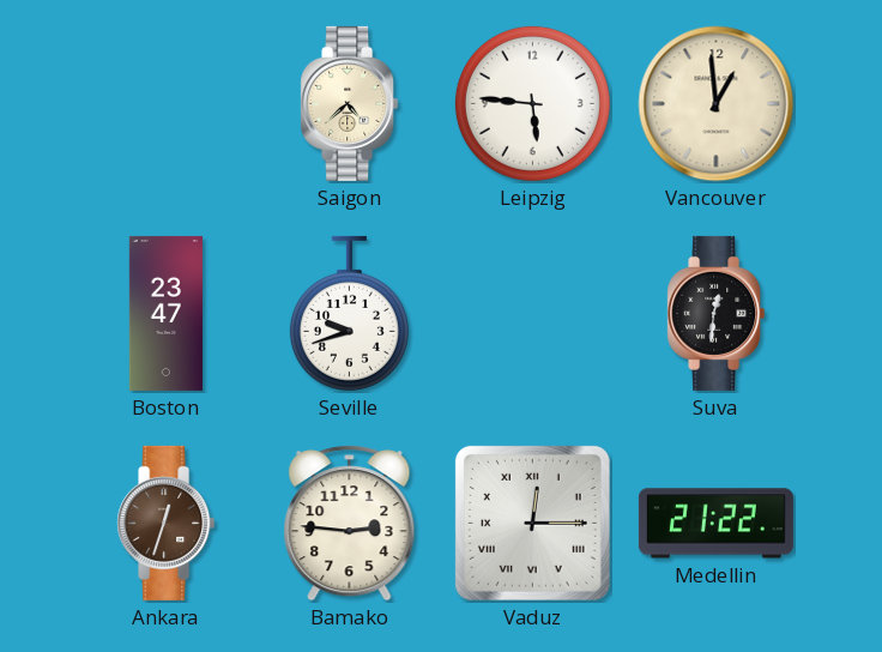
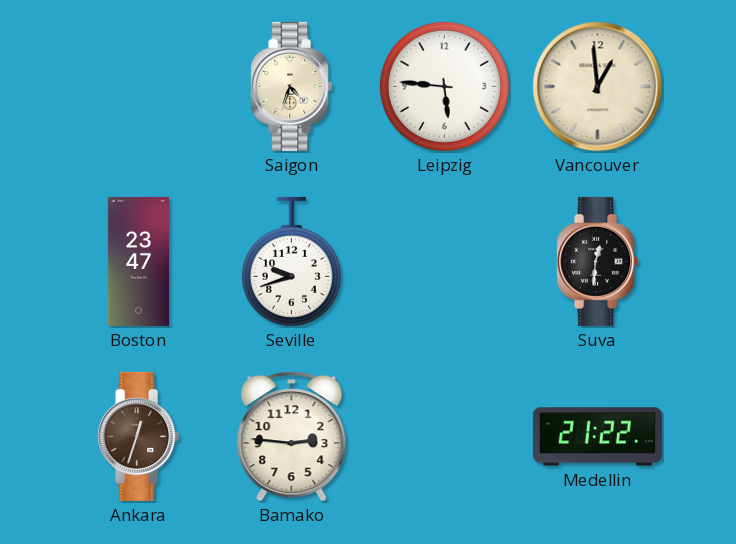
Saigon: 4:38 -> 4:33
Vaduz: 12:15 -> none
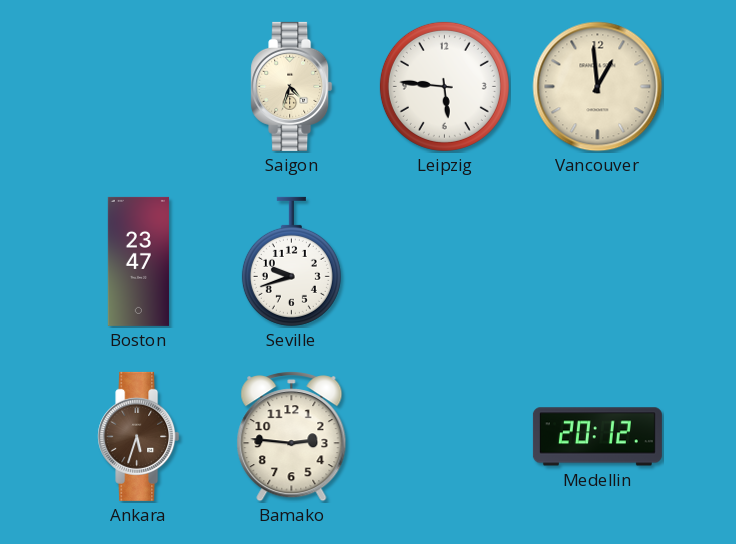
Suva: 12:31 -> none
Ankara: 12:33 -> 5:33
Medellin: 21:22 -> 20:12
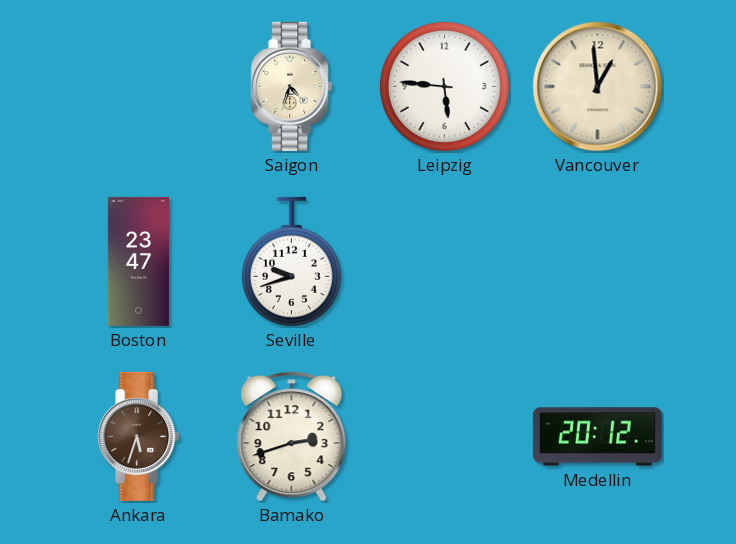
Bamako: 2:46 -> 2:42
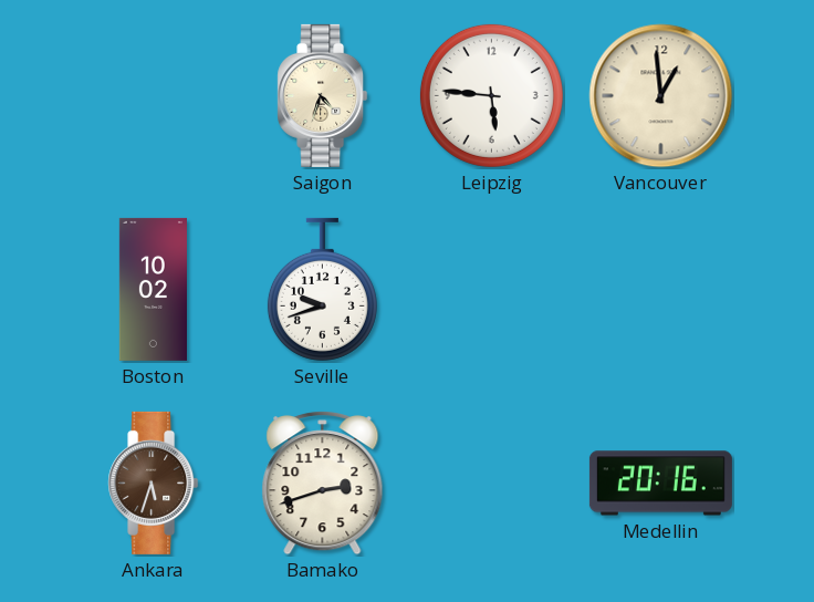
Boston: 23:47 -> 10:02
Medellin: 20:12 -> 20:16
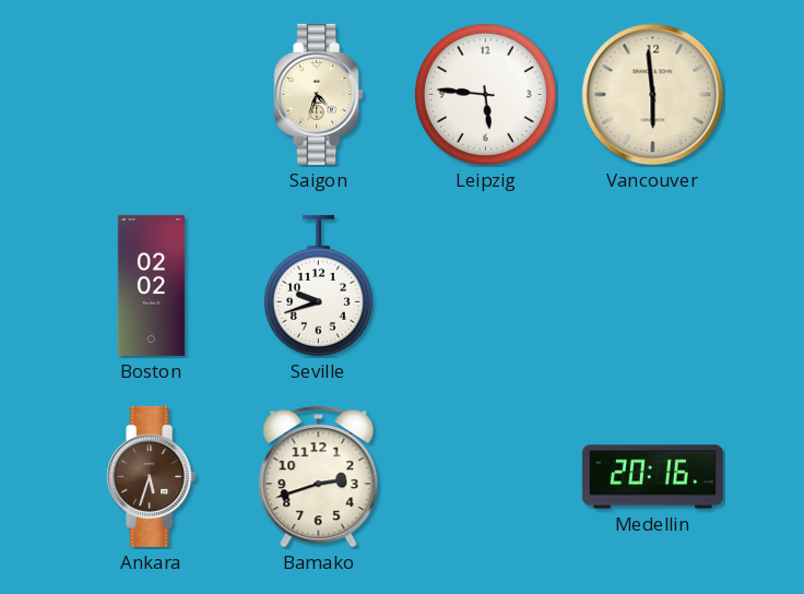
Vancouver: 12:59 -> 5:59
Boston: 10:02 -> 02:02
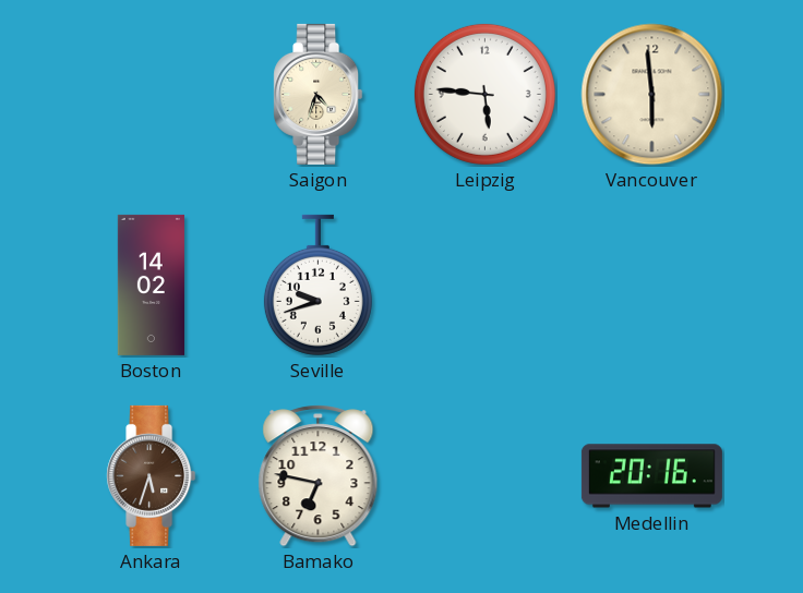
Boston: 02:02 -> 14:02
Bamako: 2:42 -> 6:47
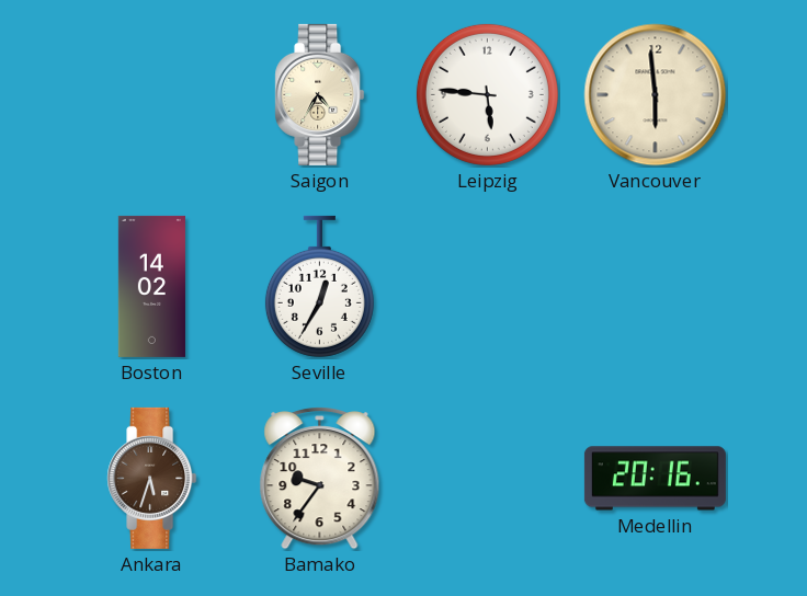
Saigon: 4:33 -> 4:35
Seville: 9:42 -> 12:35
Bamako: 6:47 -> 9:36
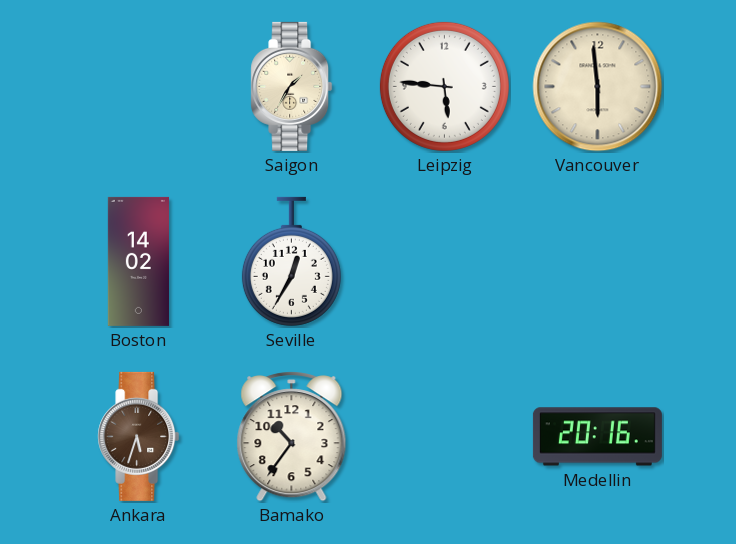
Saigon: 4:35 -> 1:35
Bamako: 9:36 -> 10:36
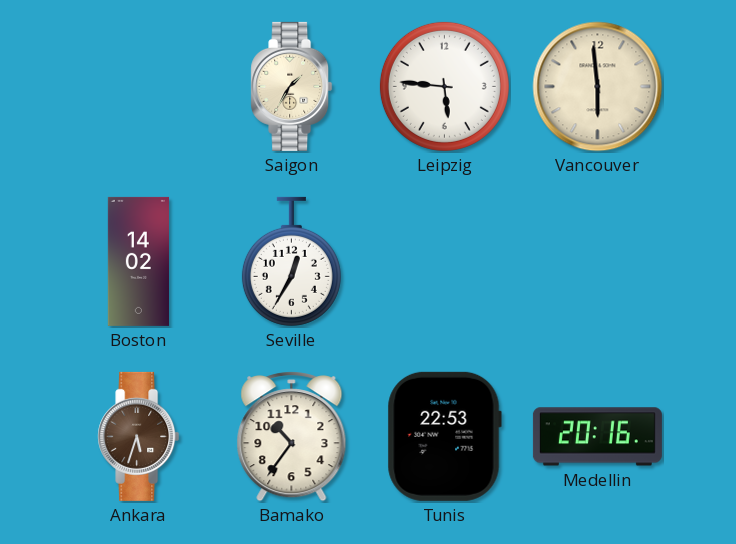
Tunis: none -> 22:53
